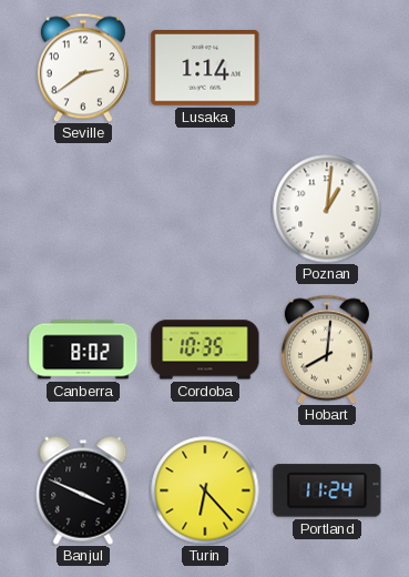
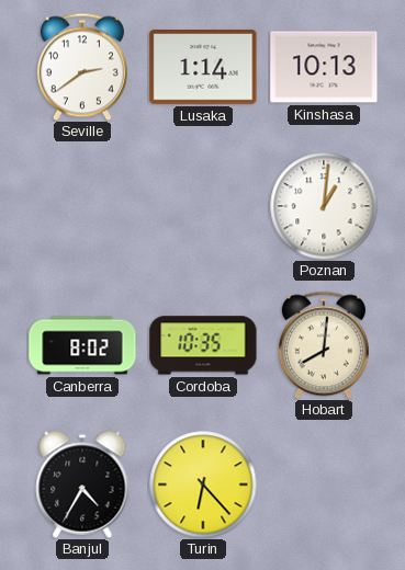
Kinshasa: none -> 10:13
Banjul: 3:49 -> 4:35
Portland: 11:24 -> none
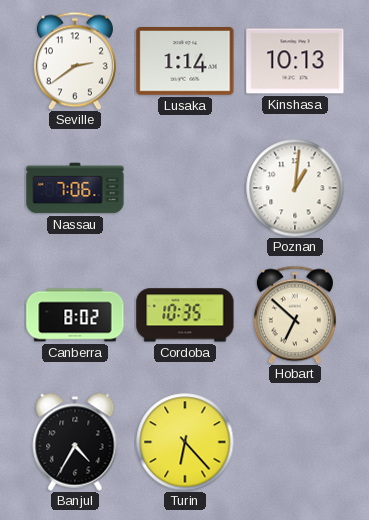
Nassau: none -> 7:06
Hobart: 8:01 -> 6:52
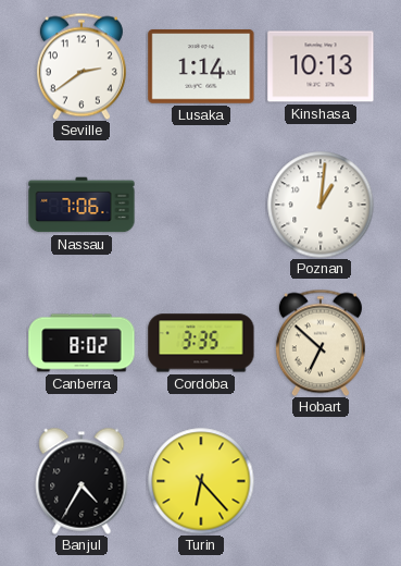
Cordoba: 10:35 -> 3:35
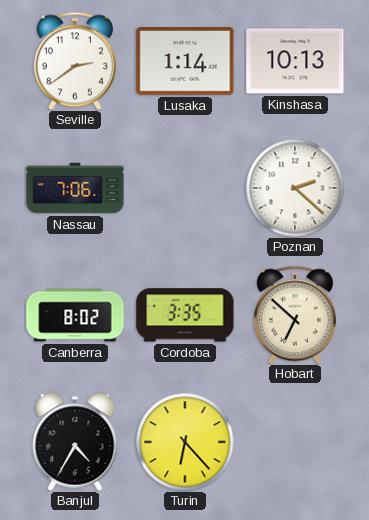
Poznan: 1:01 -> 2:22
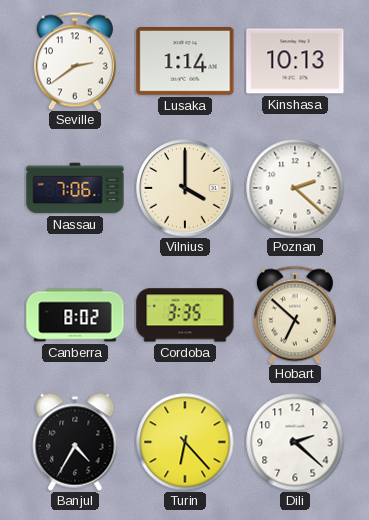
Vilnius: none -> 4:00
Dili: none -> 2:22
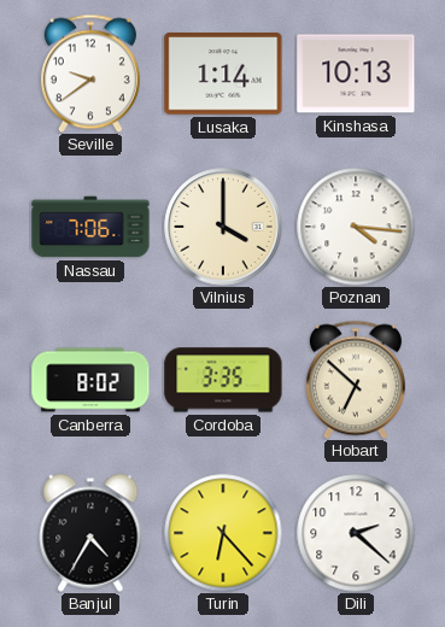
Seville: 2:39 -> 9:39
Poznan: 2:22 -> 4:16
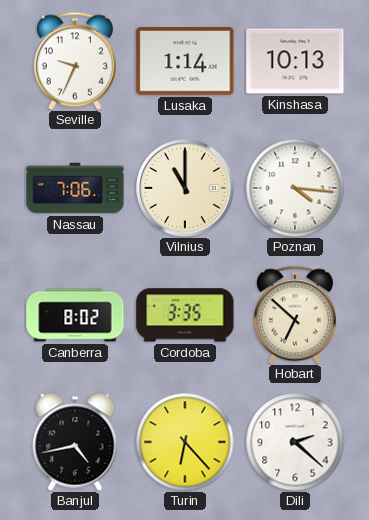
Seville: 9:39 -> 9:34
Vilnius: 4:00 -> 11:00
Banjul: 4:35 -> 4:43
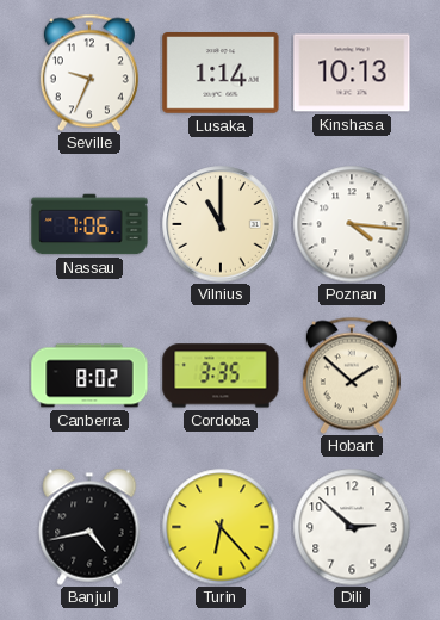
Hobart: 6:52 -> 1:52
Dili: 2:22 -> 2:52
